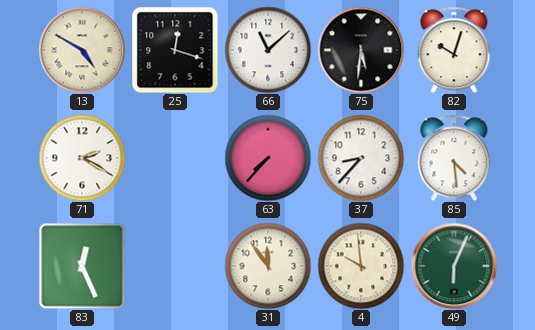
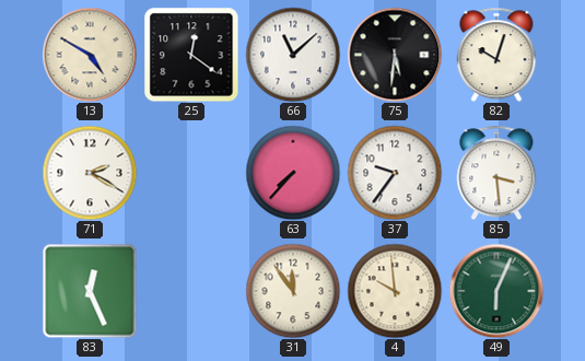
25: 12:18 -> 12:21
37: 8:37 -> 9:36
85: 4:29 -> 3:29
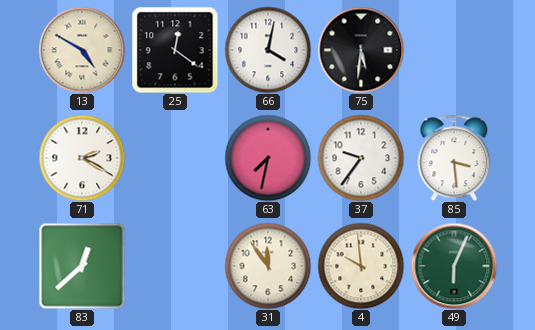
66: 11:08 -> 4:02
82: 10:03 -> none
63: 7:37 -> 7:32
83: 12:26 -> 12:38
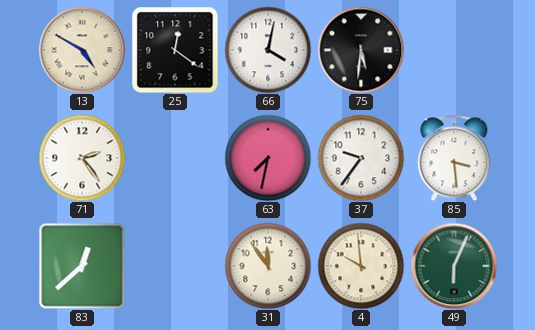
71: 2:20 -> 2:24
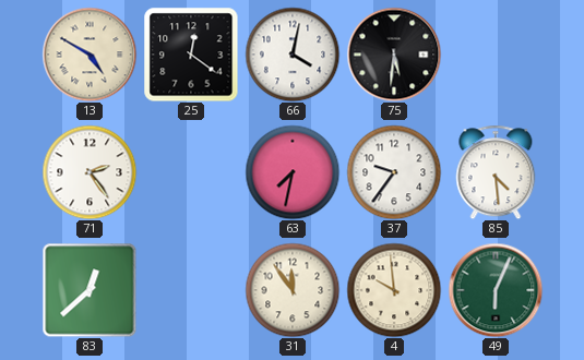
85: 3:29 -> 4:29
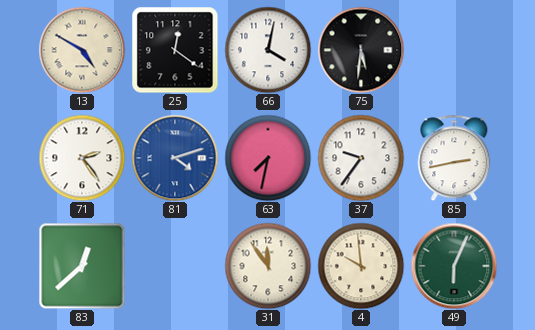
81: none -> 4:12
85: 4:29 -> 2:43
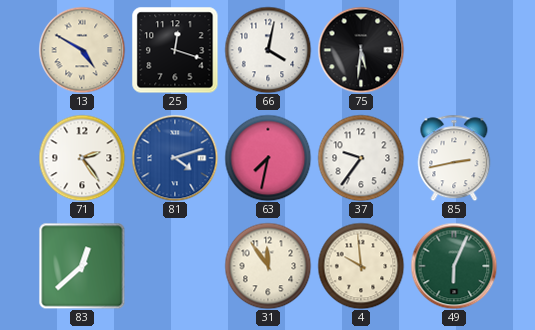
25: 12:21 -> 12:18
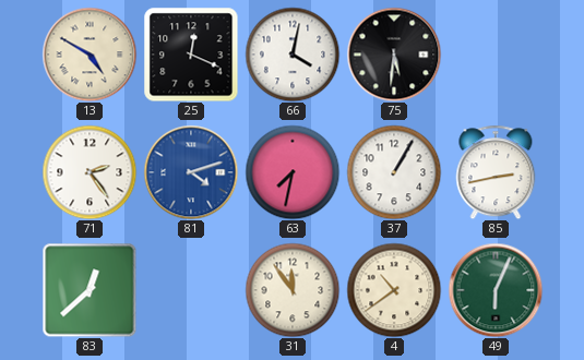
25: 12:18 -> 12:19
37: 9:36 -> 1:05
4: 9:59 -> 10:39
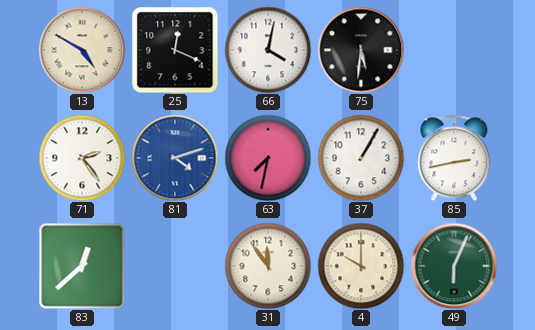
4: 10:39 -> 10:00
